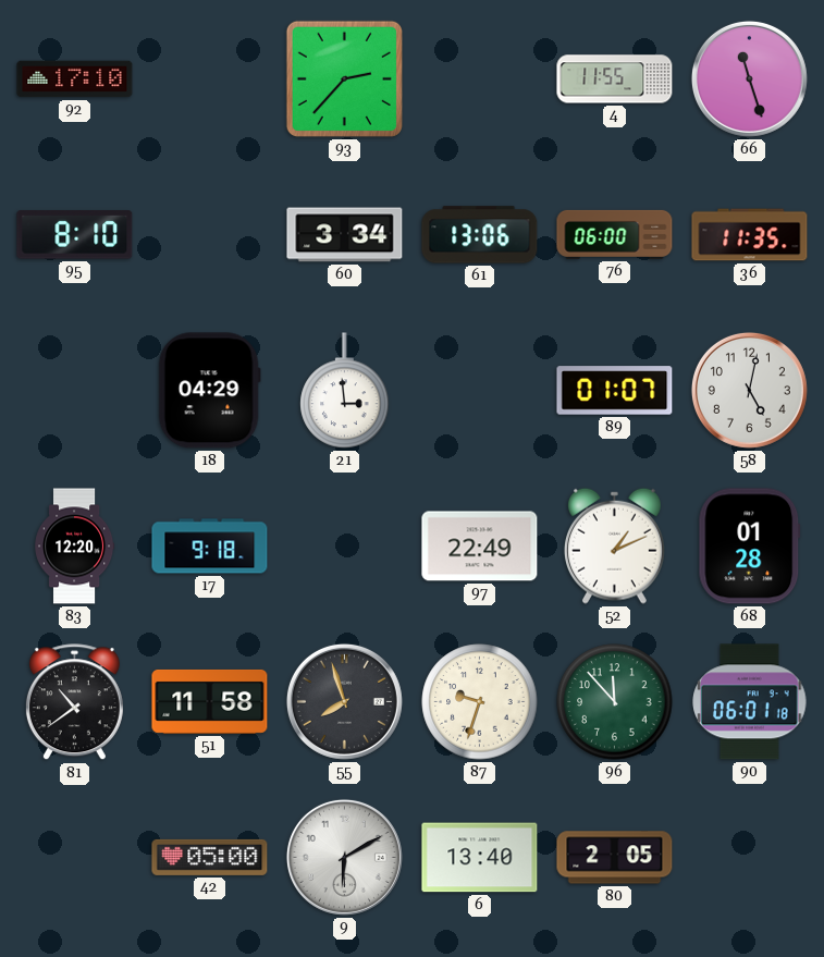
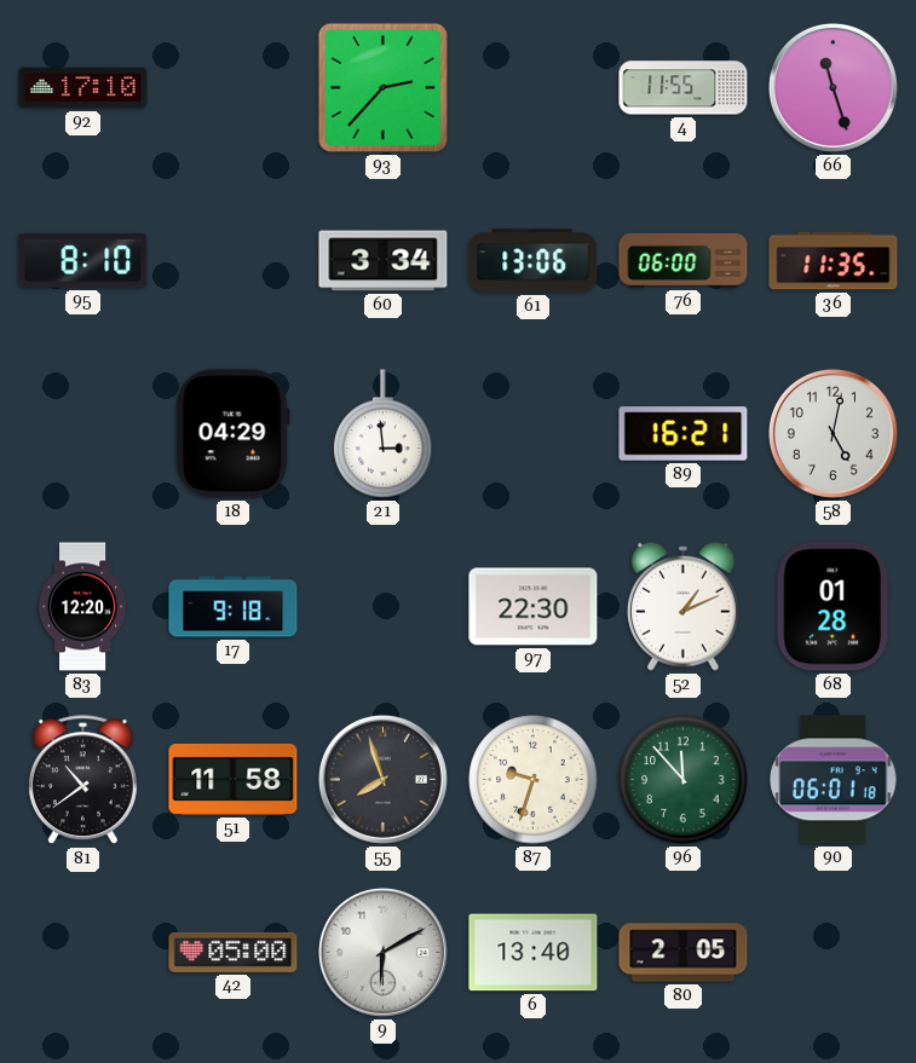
89: 01:07 -> 16:21
97: 22:49 -> 22:30
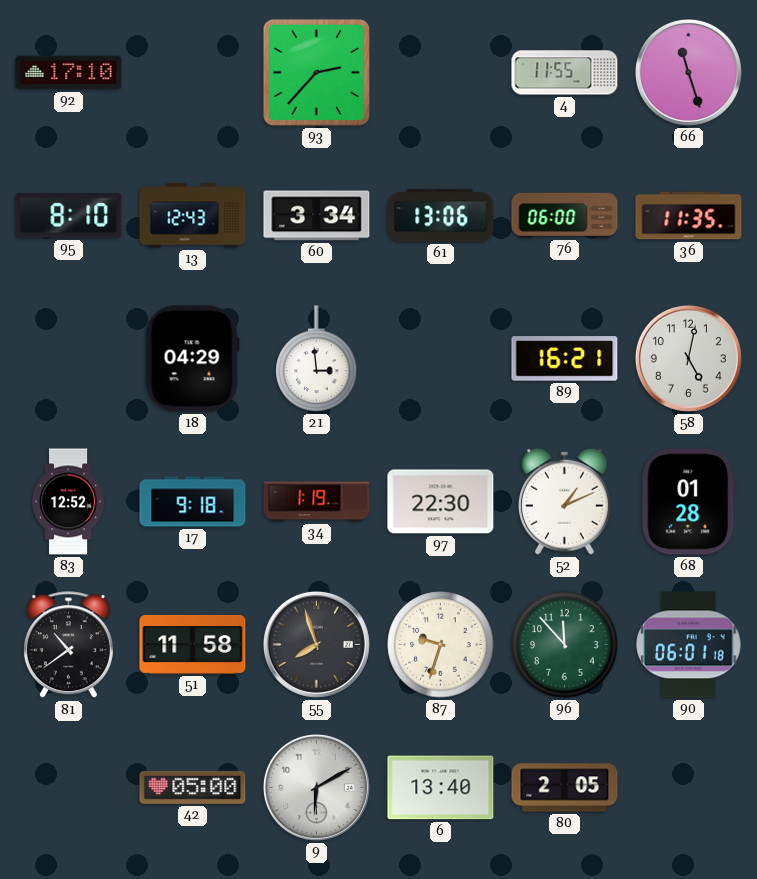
13: none -> 12:43
83: 12:20 -> 12:52
34: none -> 1:19
